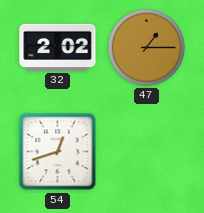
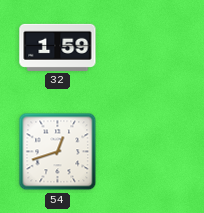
32: 2:02 -> 1:59
47: 1:15 -> none
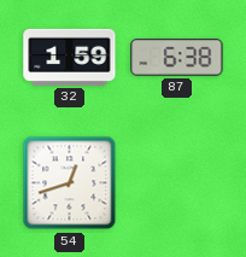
87: none -> 6:38
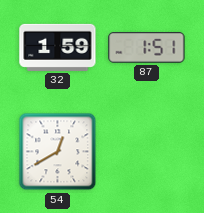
87: 6:38 -> 1:51
54: 12:42 -> 12:40
